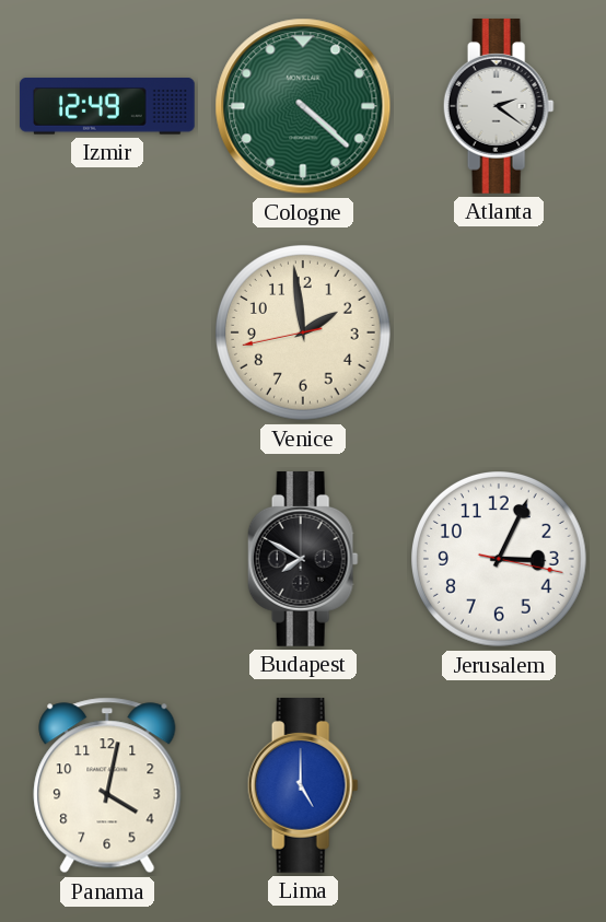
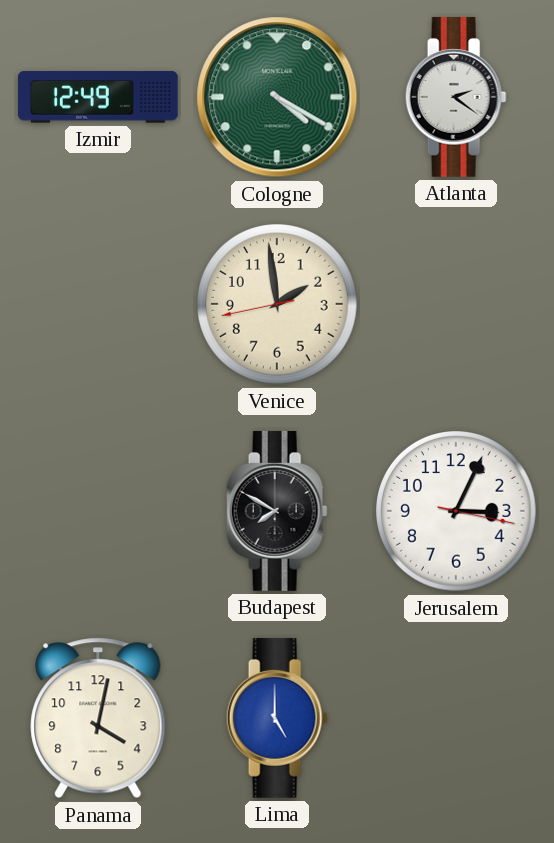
Cologne: 4:22 -> 4:20
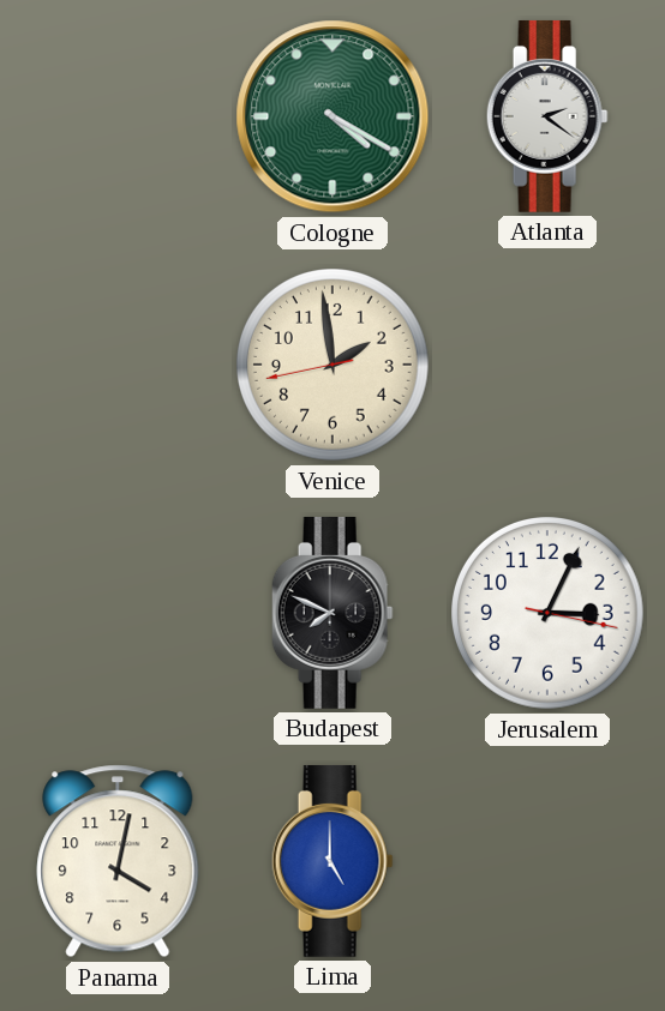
Izmir: 12:49 -> none
Budapest: 7:50 -> 7:49
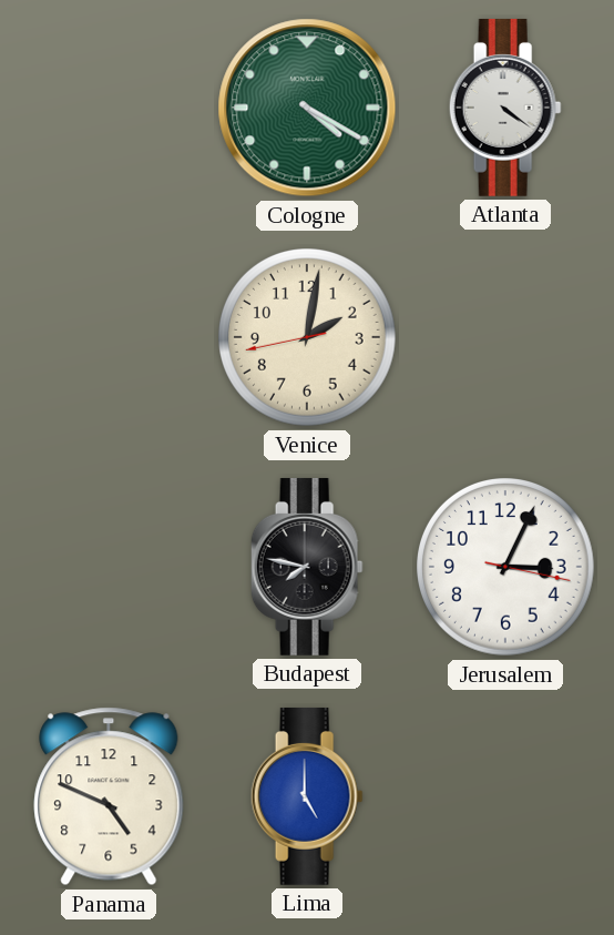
Atlanta: 2:21 -> 4:21
Venice: 1:58 -> 2:01
Budapest: 7:49 -> 7:47
Panama: 4:02 -> 4:49
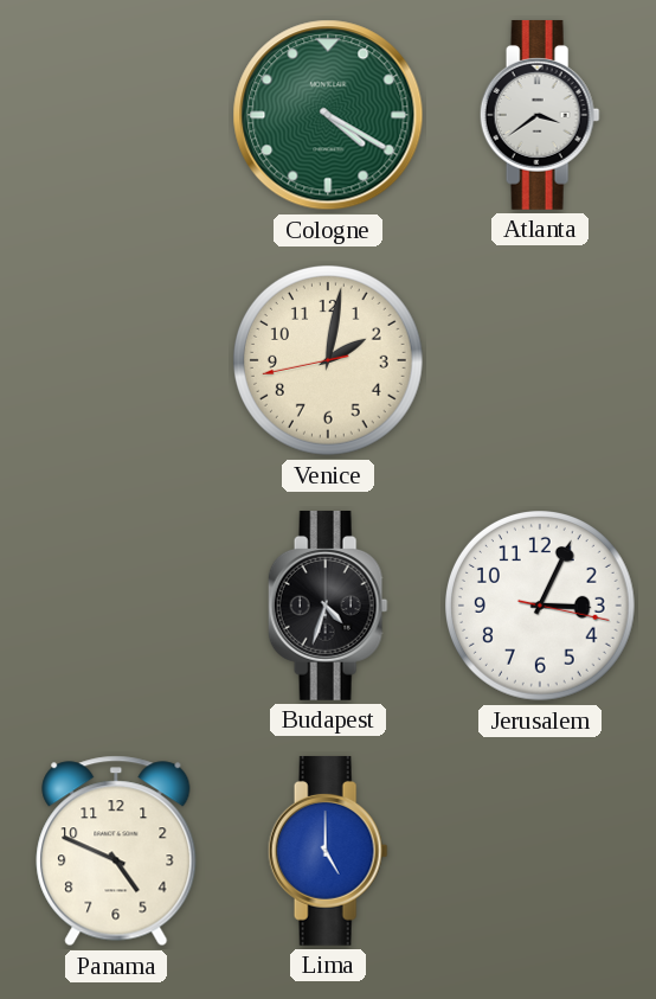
Atlanta: 4:21 -> 3:39
Budapest: 7:47 -> 4:33
